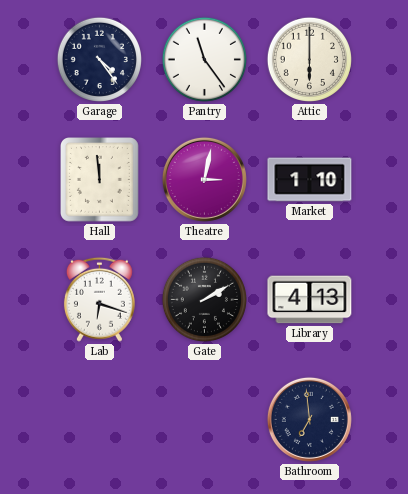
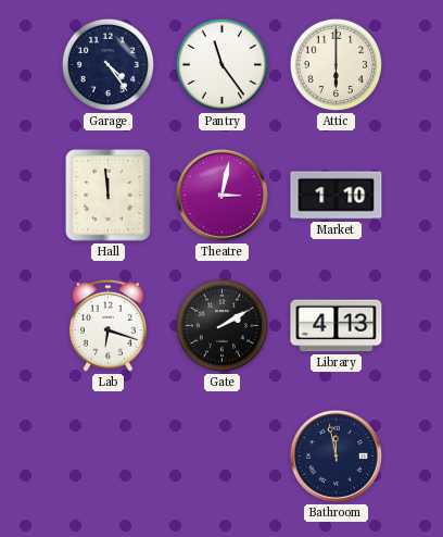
Bathroom: 6:59 -> 11:58
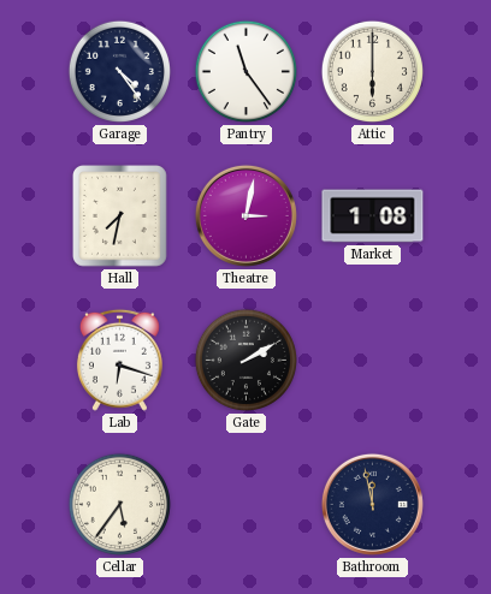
Hall: 11:59 -> 7:32
Market: 1:10 -> 1:08
Library: 4:13 -> none
Cellar: none -> 5:36
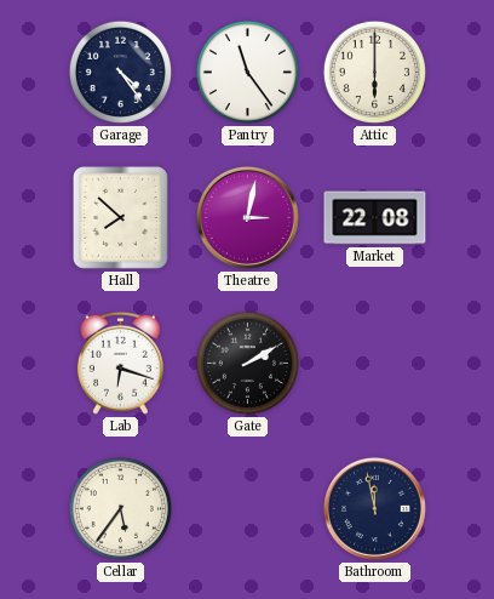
Hall: 7:32 -> 7:52
Market: 1:08 -> 22:08
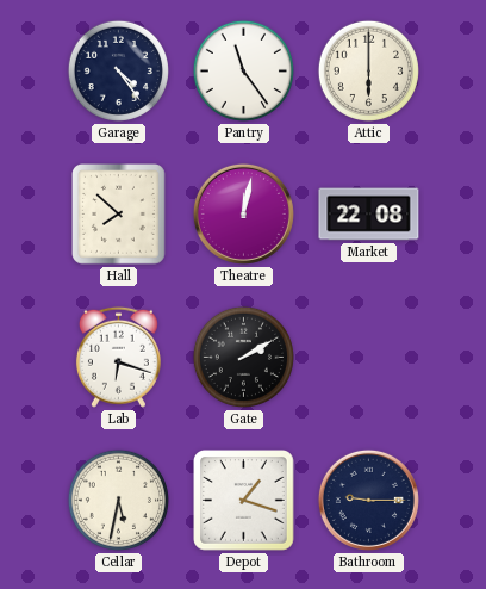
Theatre: 3:02 -> 12:02
Cellar: 5:36 -> 5:32
Depot: none -> 1:18
Bathroom: 11:58 -> 9:15
